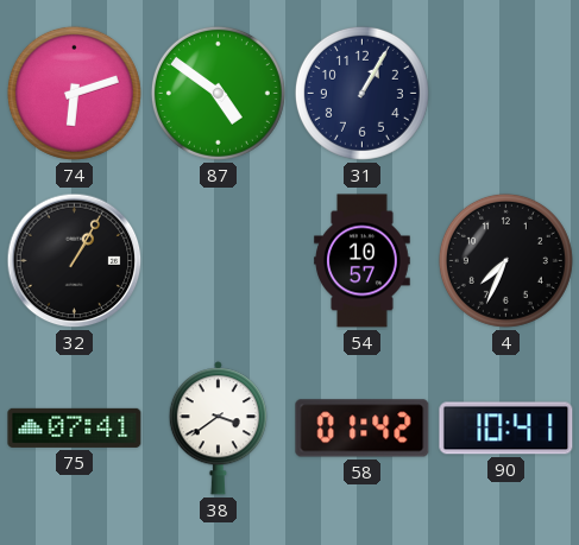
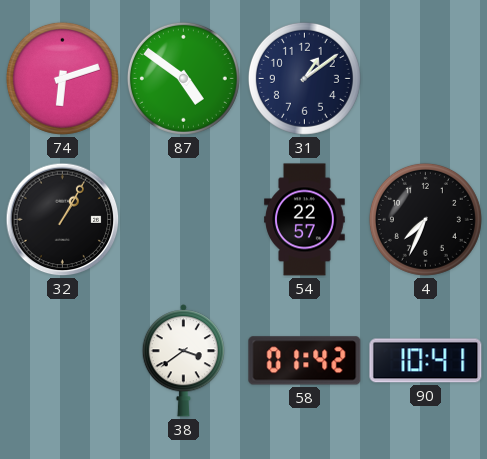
31: 1:05 -> 1:09
54: 10:57 -> 22:57
75: 07:41 -> none
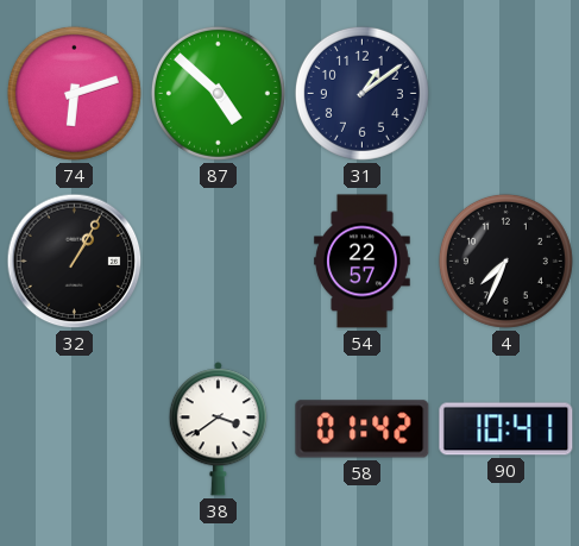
87: 4:51 -> 4:52
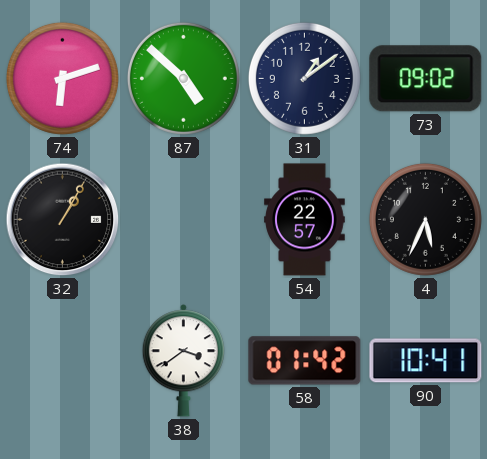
73: none -> 09:02
4: 7:34 -> 5:34
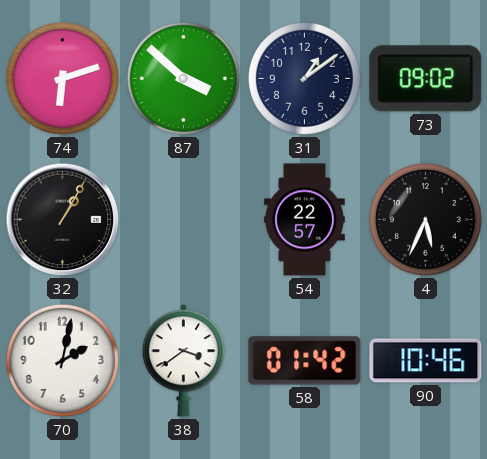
87: 4:52 -> 3:52
70: none -> 2:02
90: 10:41 -> 10:46
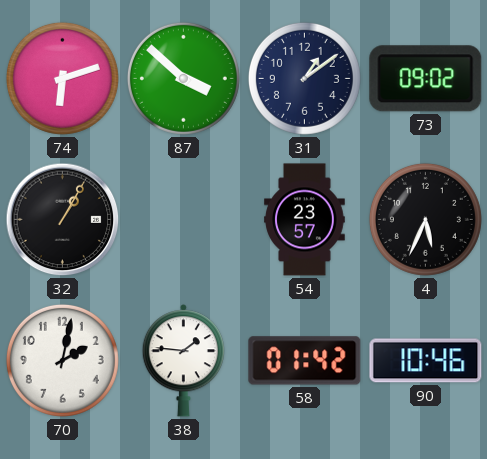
54: 22:57 -> 23:57
38: 3:39 -> 1:46
